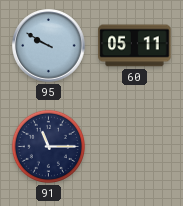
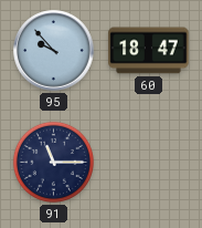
95: 9:50 -> 9:53
60: 05:11 -> 18:47
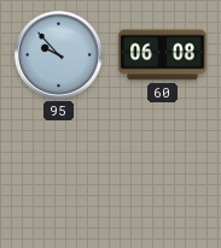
60: 18:47 -> 06:08
91: 11:15 -> none
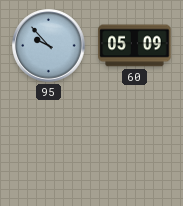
60: 06:08 -> 05:09
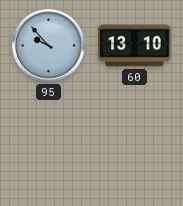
60: 05:09 -> 13:10
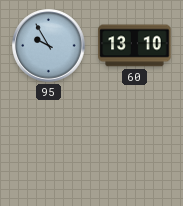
95: 9:53 -> 9:55
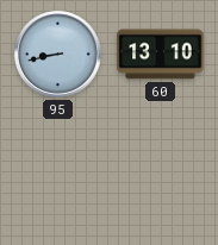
95: 9:55 -> 8:43
